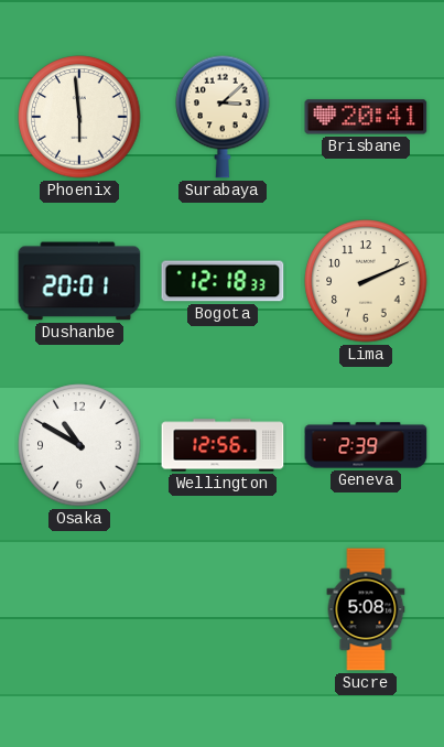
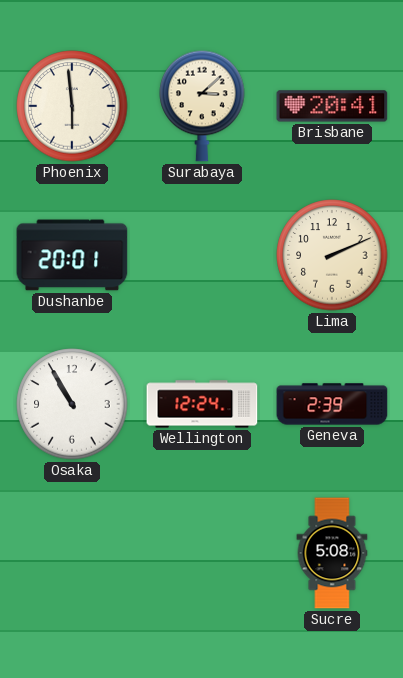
Bogota: 12:18 -> none
Osaka: 10:50 -> 10:55
Wellington: 12:56 -> 12:24
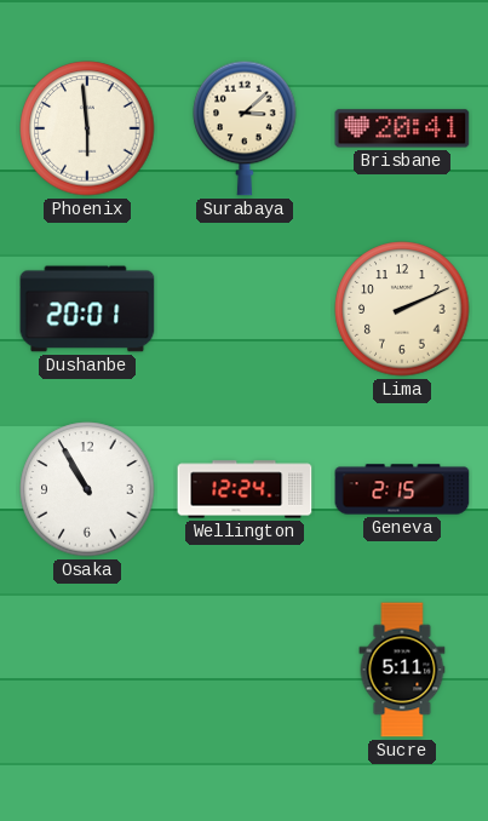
Geneva: 2:39 -> 2:15
Sucre: 5:08 -> 5:11
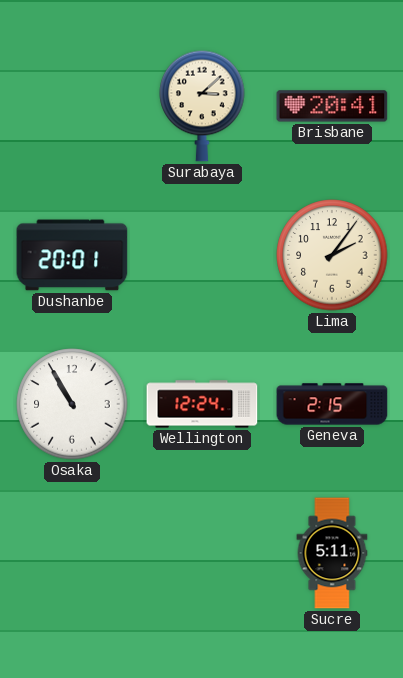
Phoenix: 5:59 -> none
Lima: 2:11 -> 2:06
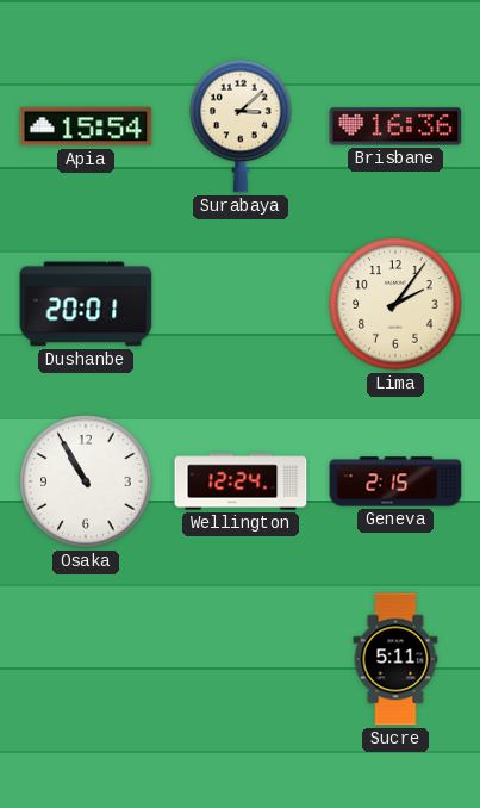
Apia: none -> 15:54
Brisbane: 20:41 -> 16:36
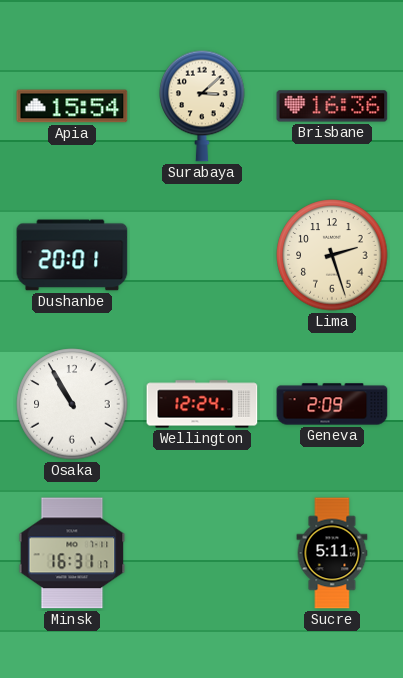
Lima: 2:06 -> 2:27
Geneva: 2:15 -> 2:09
Minsk: none -> 16:31
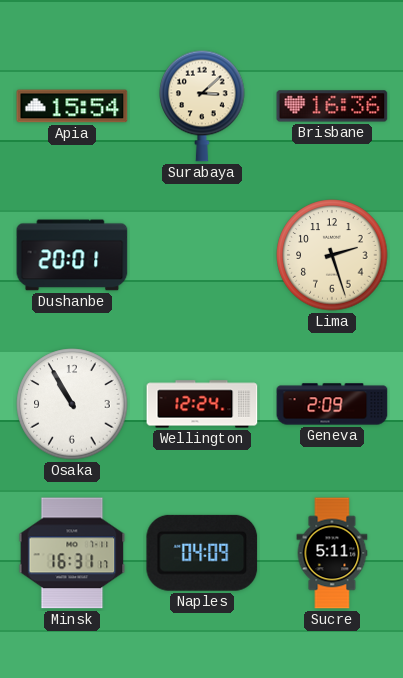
Naples: none -> 04:09
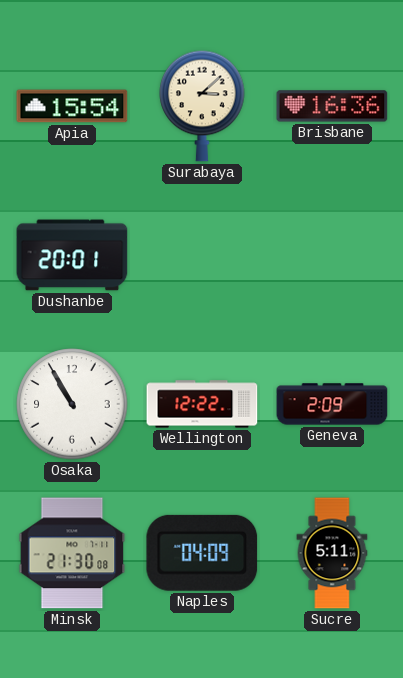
Lima: 2:27 -> none
Wellington: 12:24 -> 12:22
Minsk: 16:31 -> 21:30
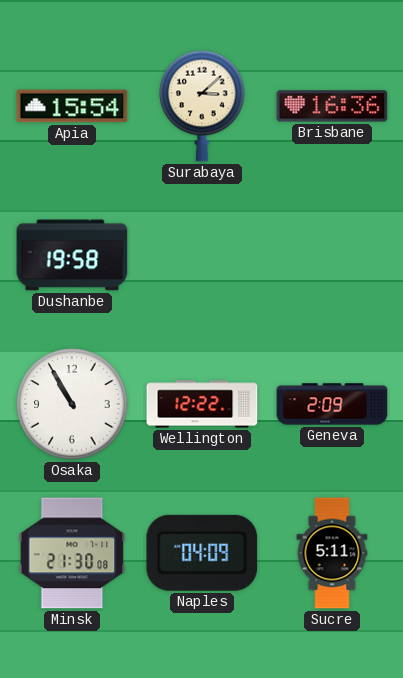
Dushanbe: 20:01 -> 19:58
